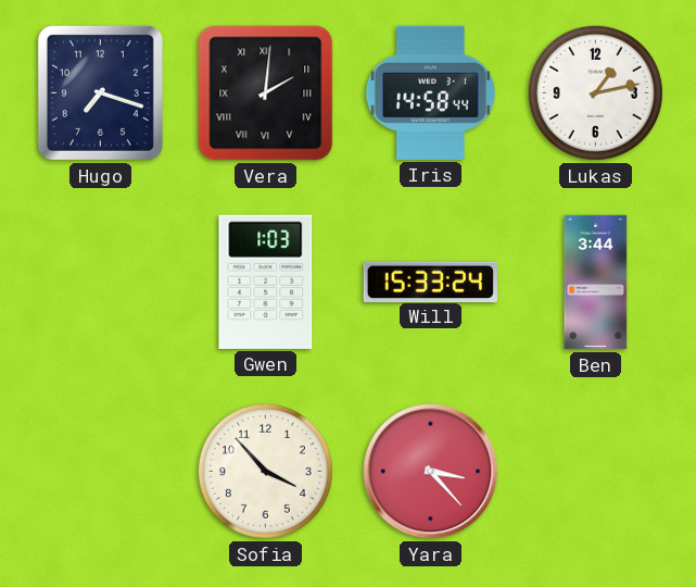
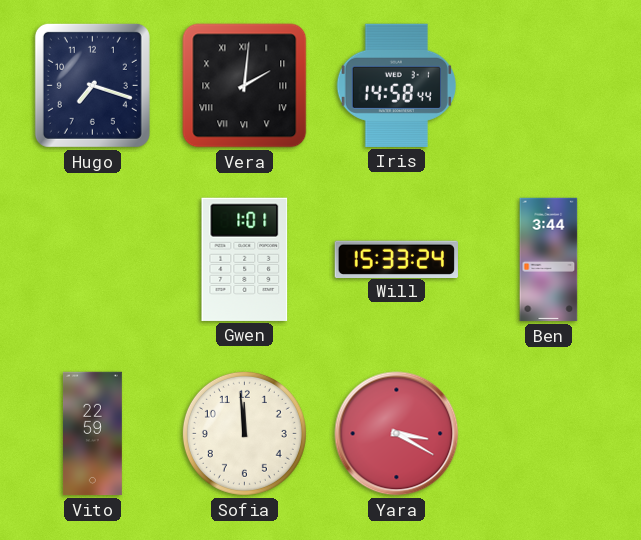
Lukas: 1:13 -> none
Gwen: 1:03 -> 1:01
Vito: none -> 22:59
Sofia: 3:53 -> 11:59
Yara: 3:23 -> 3:20
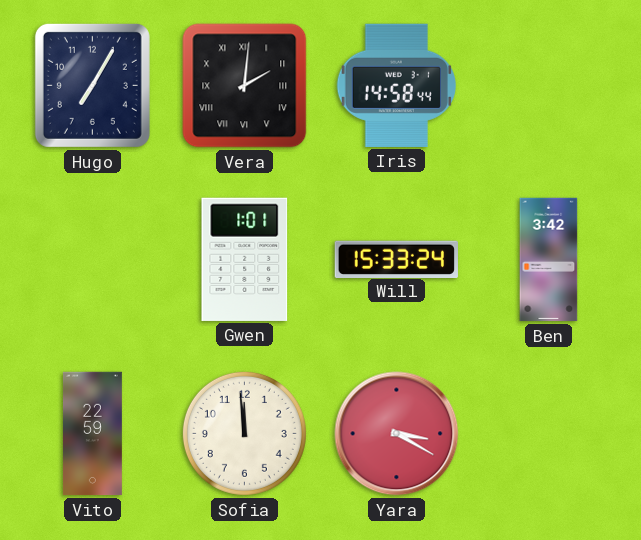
Hugo: 7:18 -> 7:05
Ben: 3:44 -> 3:42
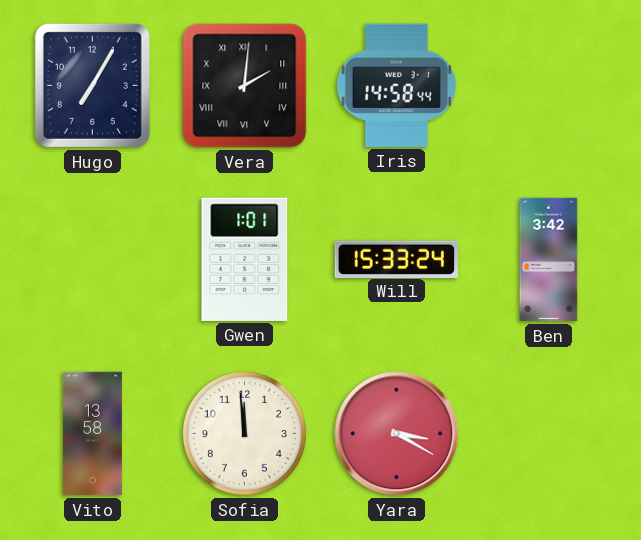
Vito: 22:59 -> 13:58
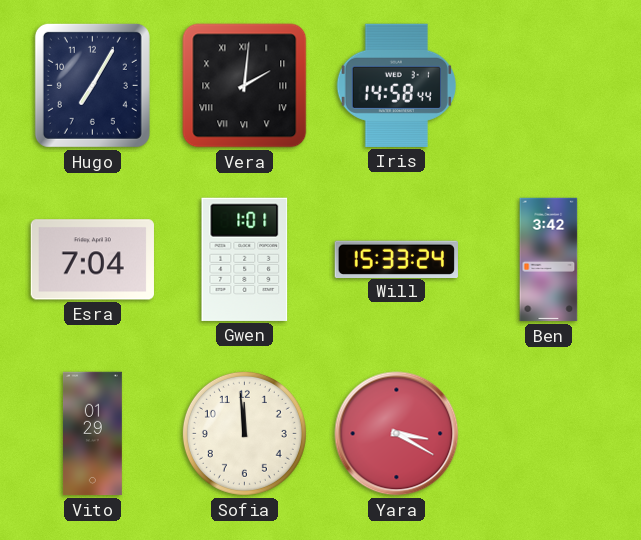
Esra: none -> 7:04
Vito: 13:58 -> 01:29
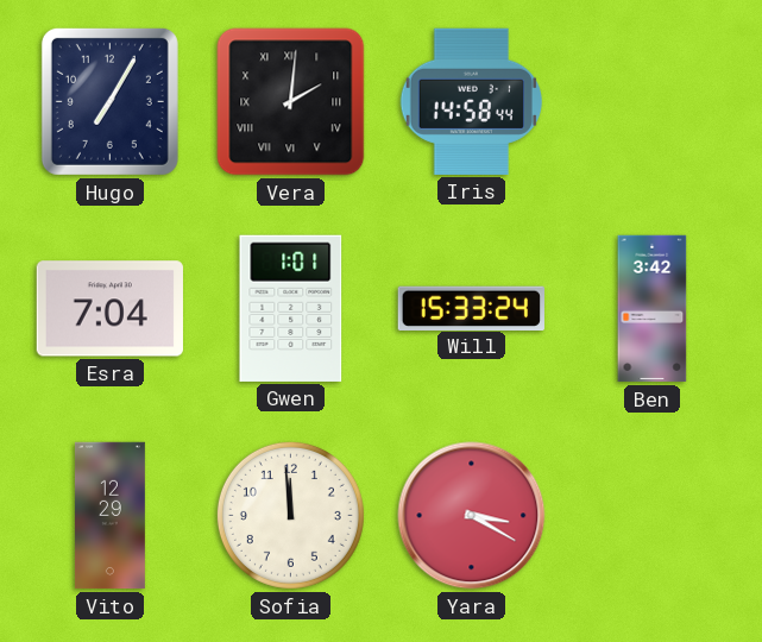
Vito: 01:29 -> 12:29
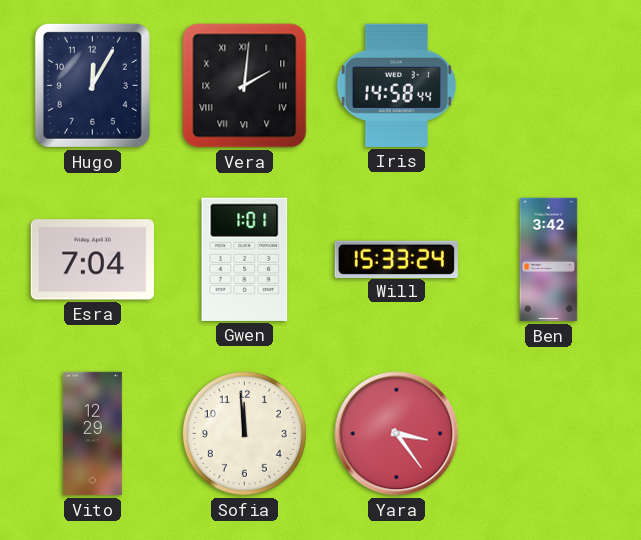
Hugo: 7:05 -> 12:05
Yara: 3:20 -> 3:24
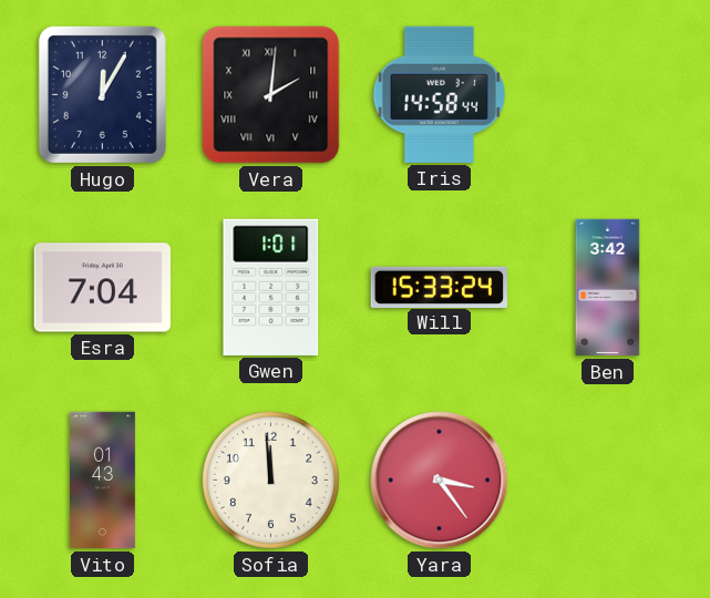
Vito: 12:29 -> 01:43
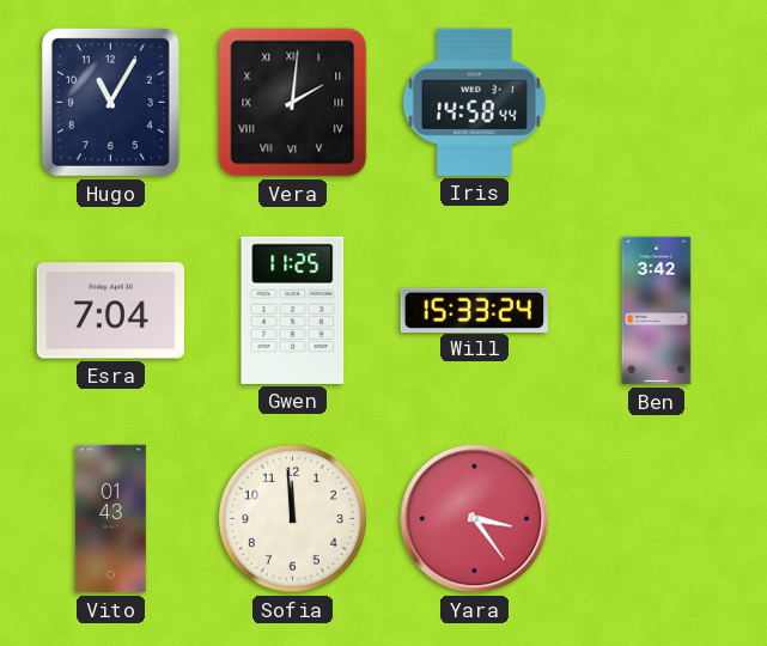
Hugo: 12:05 -> 11:05
Gwen: 1:01 -> 11:25
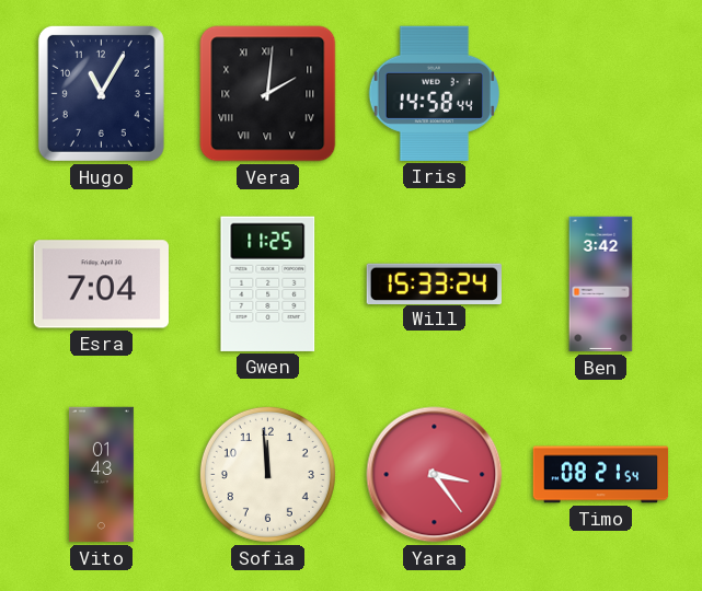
Timo: none -> 08:21
